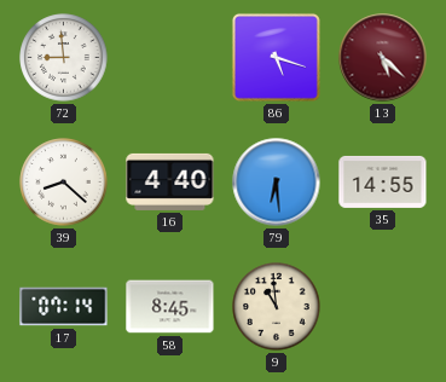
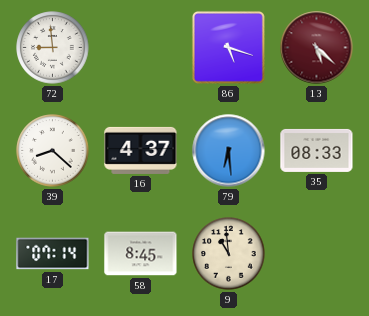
16: 4:40 -> 4:37
35: 14:55 -> 08:33
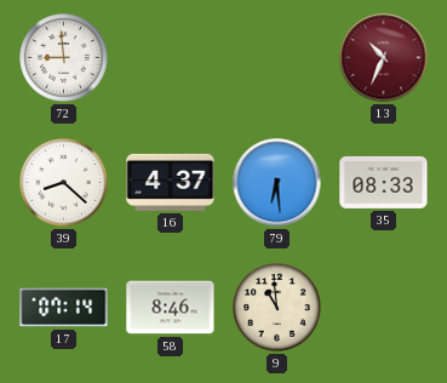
86: 5:18 -> none
13: 5:22 -> 10:34
58: 8:45 -> 8:46
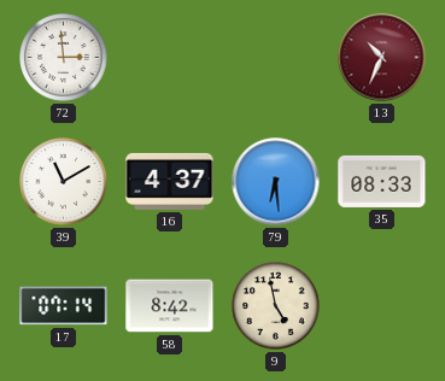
72: 8:59 -> 2:59
39: 8:22 -> 11:10
58: 8:46 -> 8:42
9: 10:59 -> 4:58
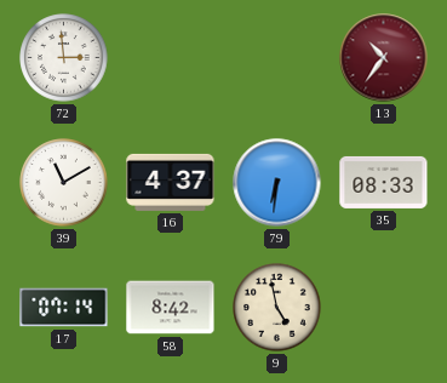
13: 10:34 -> 10:36
79: 6:29 -> 6:31
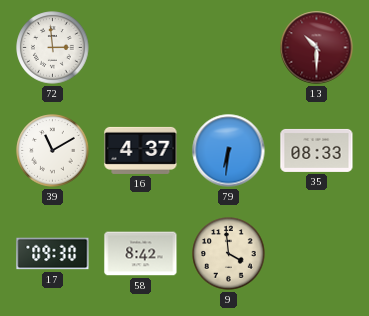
13: 10:36 -> 10:30
17: 07:14 -> 09:30
9: 4:58 -> 3:59
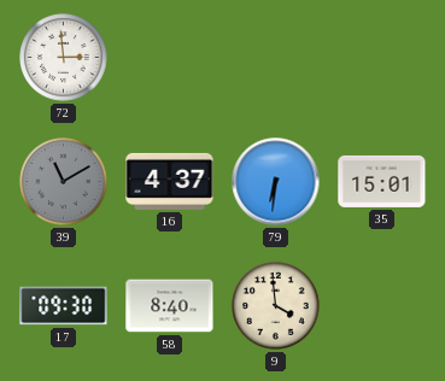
13: 10:30 -> none
39 dial: white -> grey
35: 08:33 -> 15:01
58: 8:42 -> 8:40
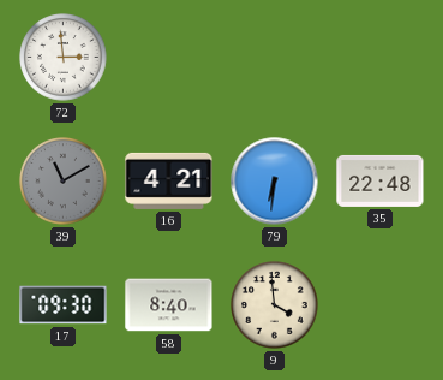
16: 4:37 -> 4:21
35: 15:01 -> 22:48
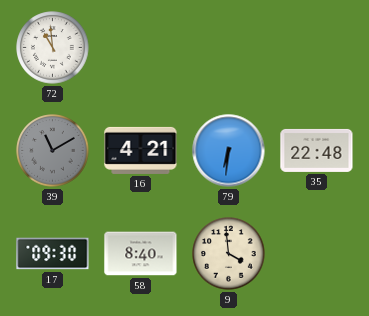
72: 2:59 -> 10:59
